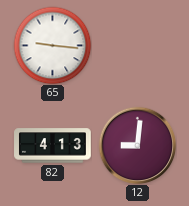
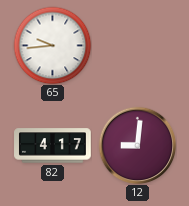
65: 9:16 -> 9:44
82: 4:13 -> 4:17
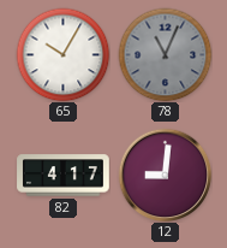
65: 9:44 -> 10:05
78: none -> 11:04
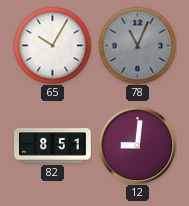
82: 4:17 -> 8:51
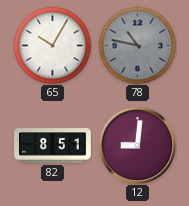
78: 11:04 -> 10:47
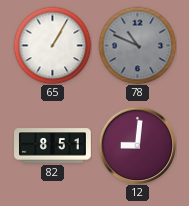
65: 10:05 -> 1:05
78: 10:47 -> 10:49
